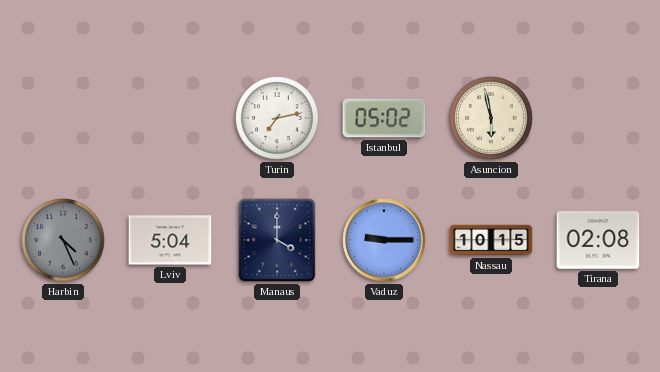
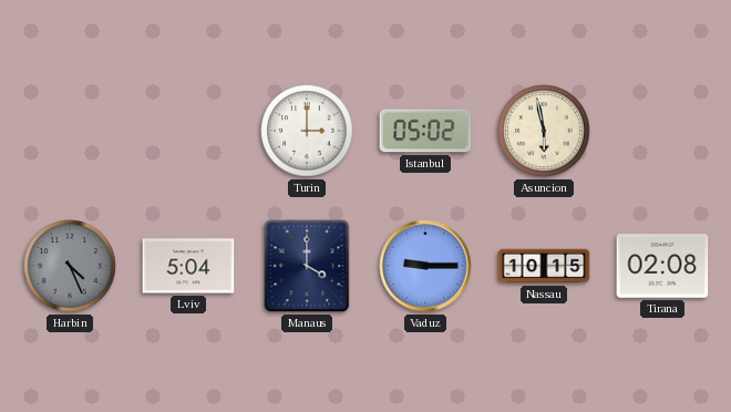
Turin: 7:13 -> 3:00
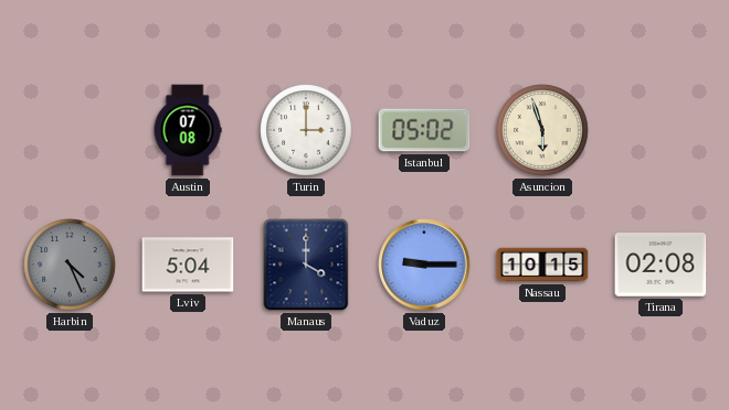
Austin: none -> 07:08
Asuncion: 5:58 -> 5:57
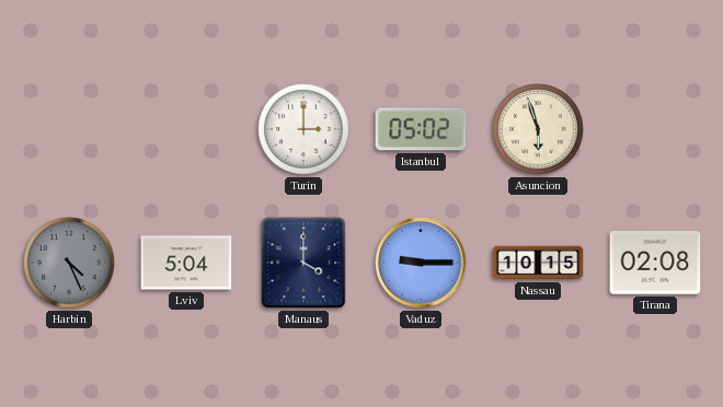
Austin: 07:08 -> none
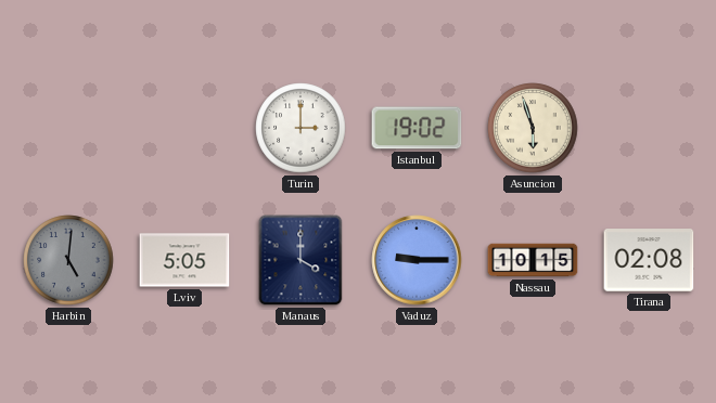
Istanbul: 05:02 -> 19:02
Harbin: 4:26 -> 5:01
Lviv: 5:04 -> 5:05
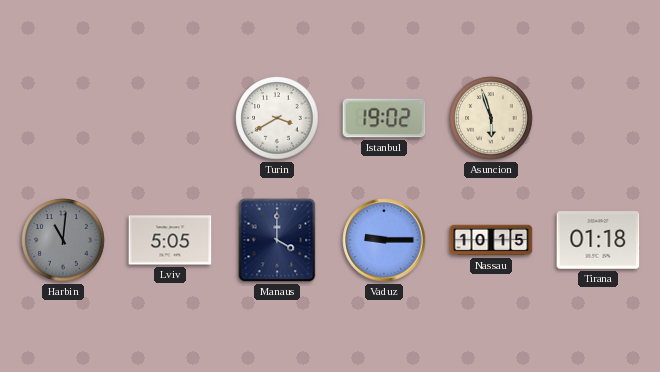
Turin: 3:00 -> 3:40
Harbin: 5:01 -> 11:01
Tirana: 02:08 -> 01:18
